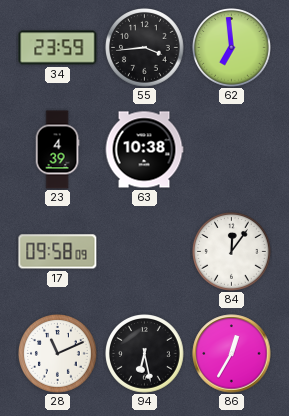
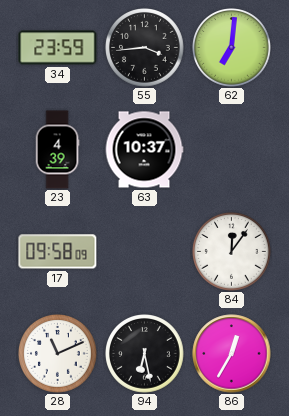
62: 6:59 -> 7:01
63: 10:38 -> 10:37
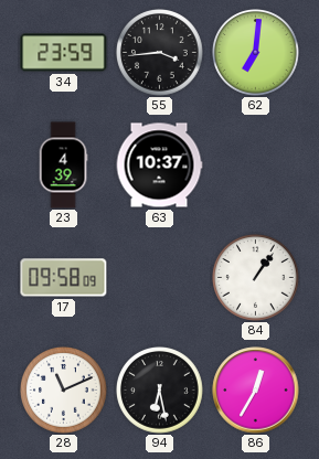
84: 12:06 -> 1:06
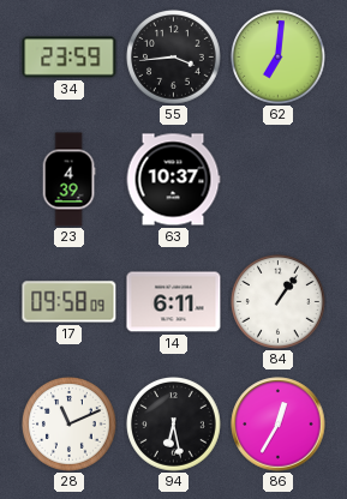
14: none -> 6:11
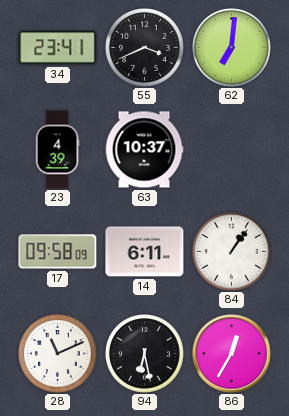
34: 23:59 -> 23:41
55: 3:44 -> 3:41
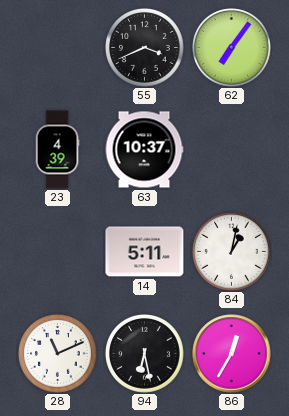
34: 23:41 -> none
62: 7:01 -> 7:06
17: 09:58 -> none
14: 6:11 -> 5:11
84: 1:06 -> 1:02
